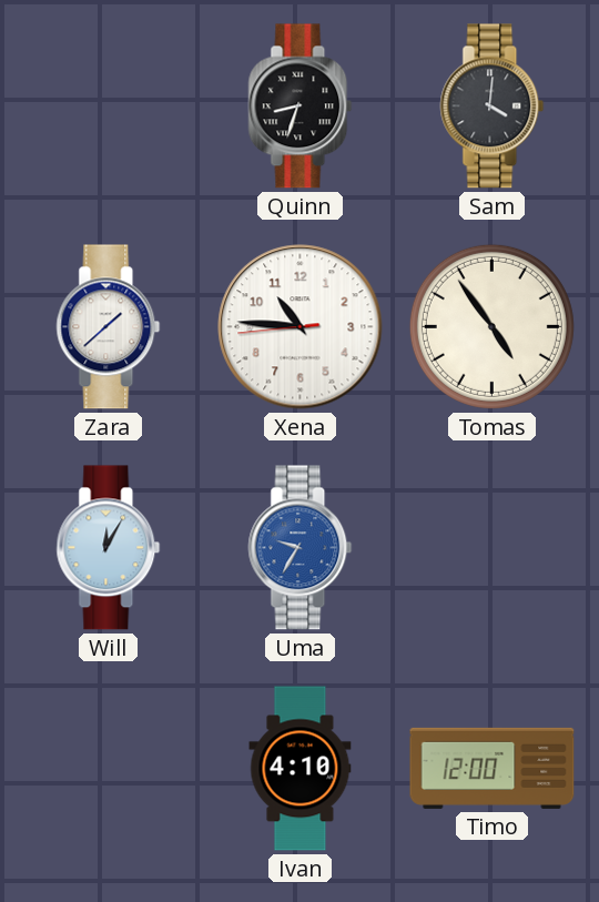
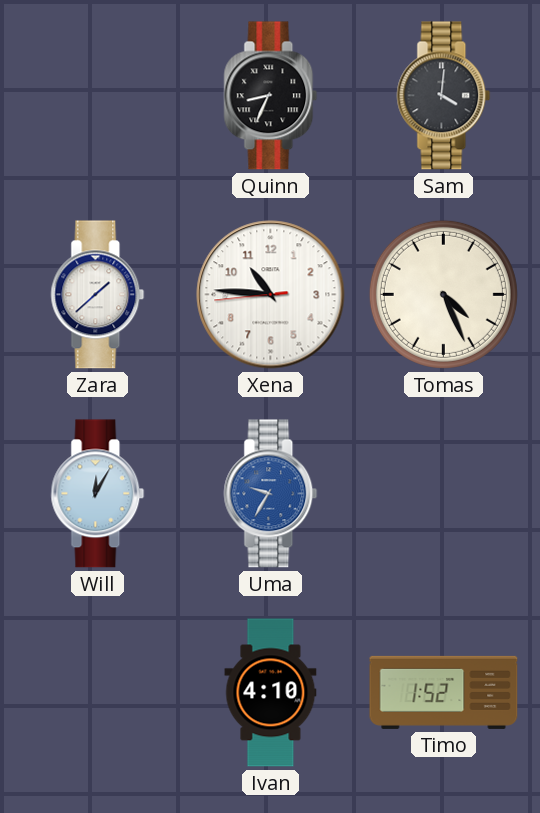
Quinn: 8:33 -> 8:34
Tomas: 4:54 -> 4:26
Timo: 12:00 -> 1:52
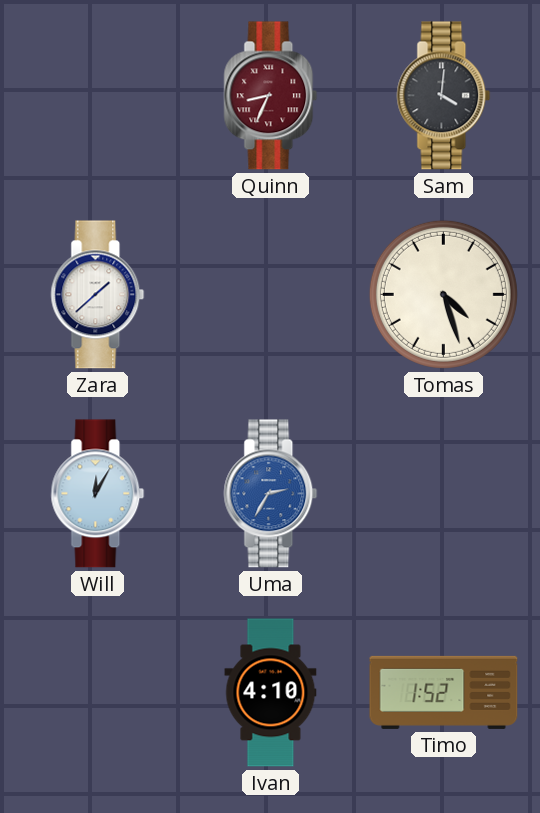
Quinn dial: black -> burgundy
Xena: 10:45 -> none
Tomas: 4:26 -> 4:27
Uma: 9:35 -> 2:35
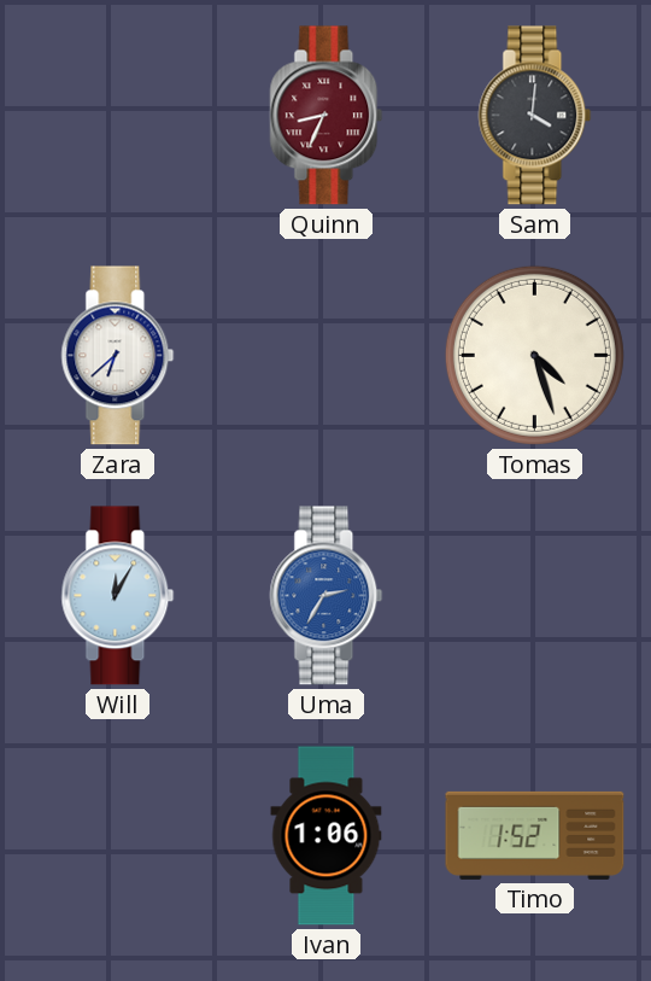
Zara: 1:38 -> 6:38
Ivan: 4:10 -> 1:06
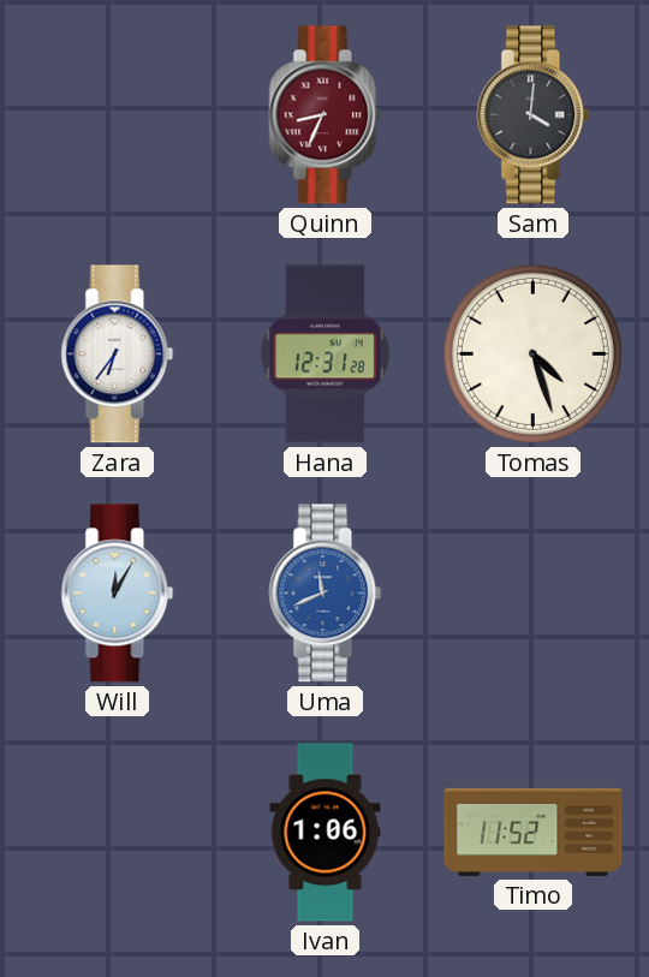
Zara: 6:38 -> 6:36
Hana: none -> 12:31
Uma: 2:35 -> 11:41
Timo: 1:52 -> 11:52
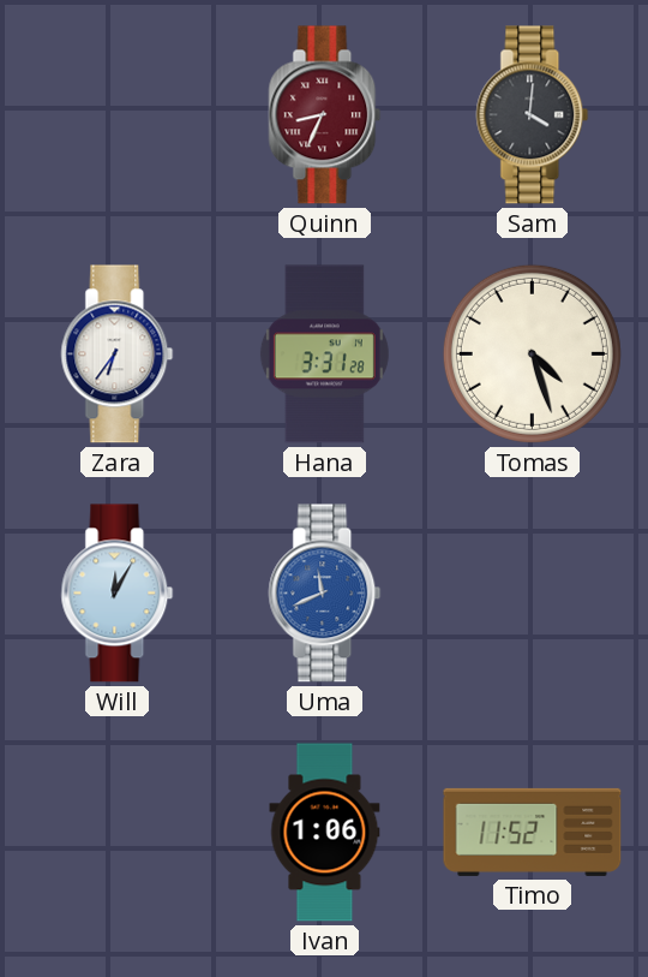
Hana: 12:31 -> 3:31
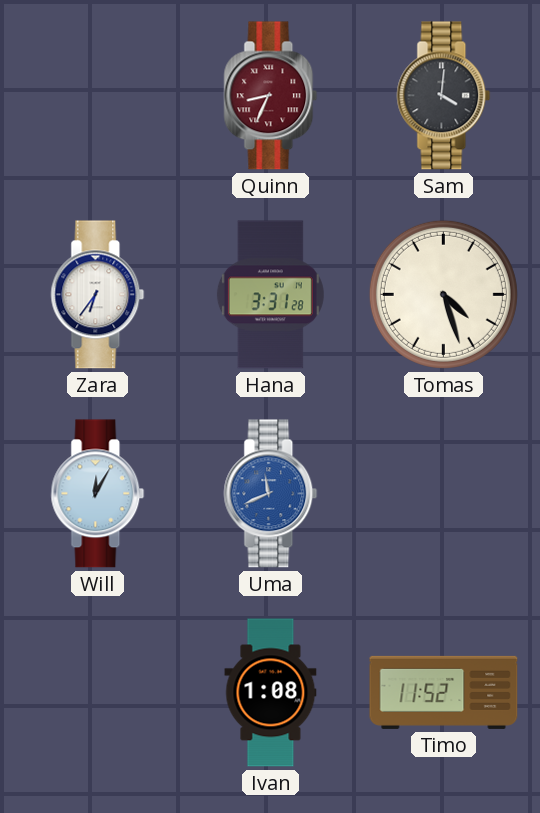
Ivan: 1:06 -> 1:08
